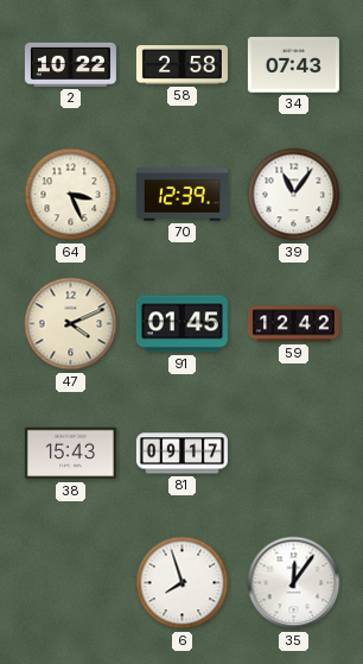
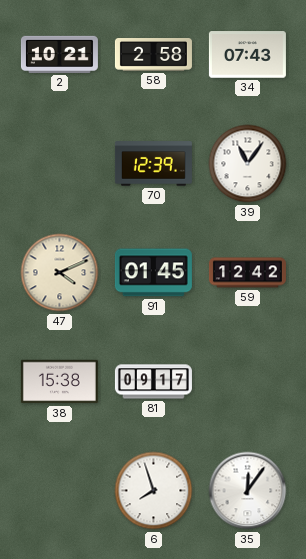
2: 10:22 -> 10:21
64: 3:26 -> none
38: 15:43 -> 15:38
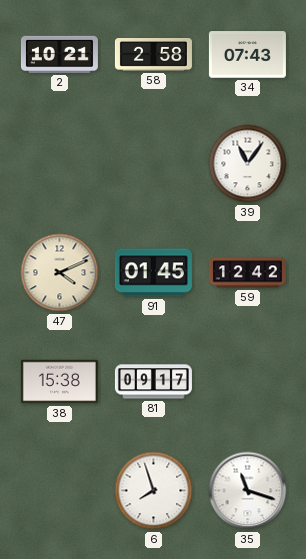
70: 12:39 -> none
35: 12:06 -> 11:18
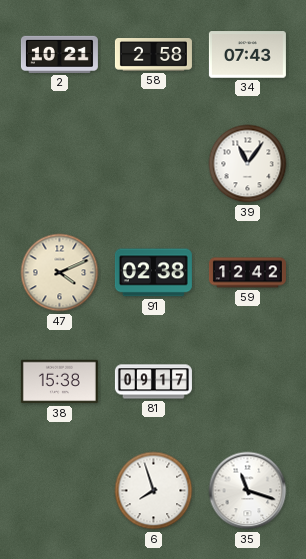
91: 01:45 -> 02:38
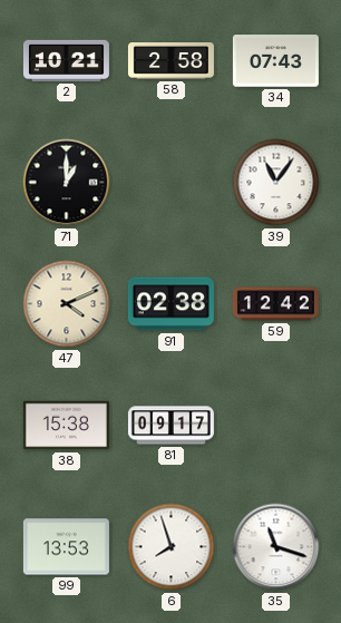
71: none -> 1:00
99: none -> 13:53
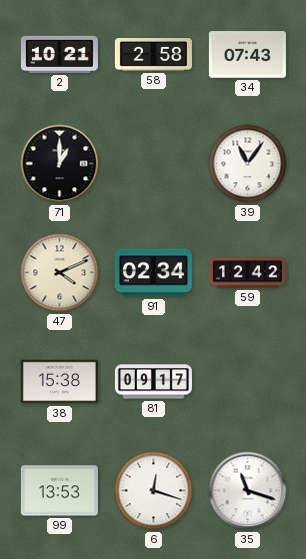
91: 02:38 -> 02:34
6: 7:57 -> 12:18
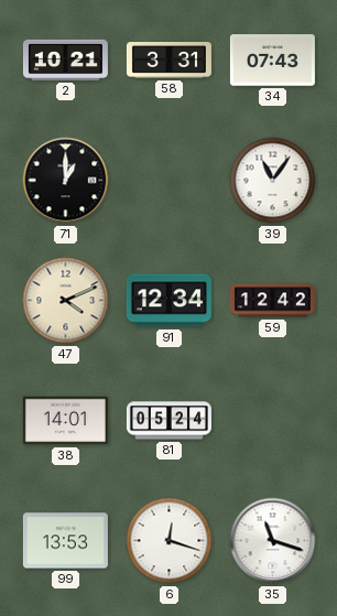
58: 2:58 -> 3:31
91: 02:34 -> 12:34
38: 15:38 -> 14:01
81: 09:17 -> 05:24
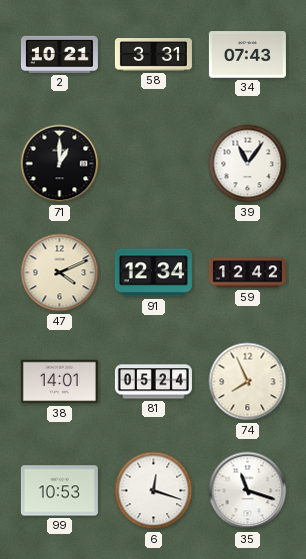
74: none -> 7:56
99: 13:53 -> 10:53
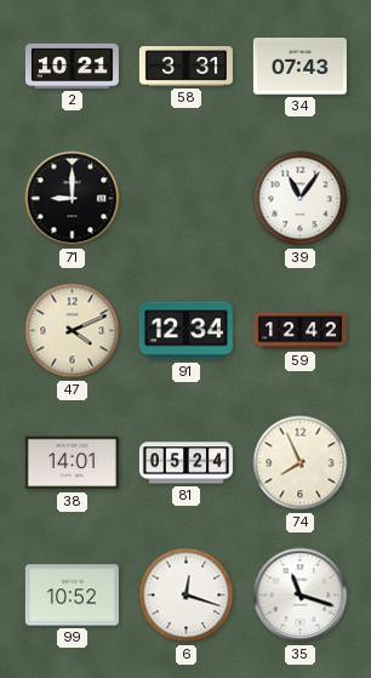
71: 1:00 -> 9:00
99: 10:53 -> 10:52
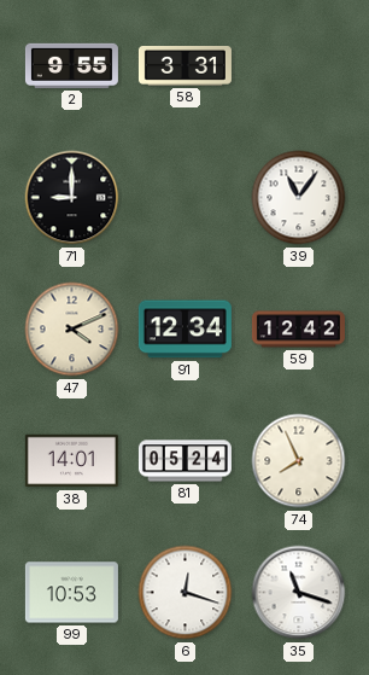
2: 10:21 -> 9:55
34: 07:43 -> none
99: 10:52 -> 10:53
